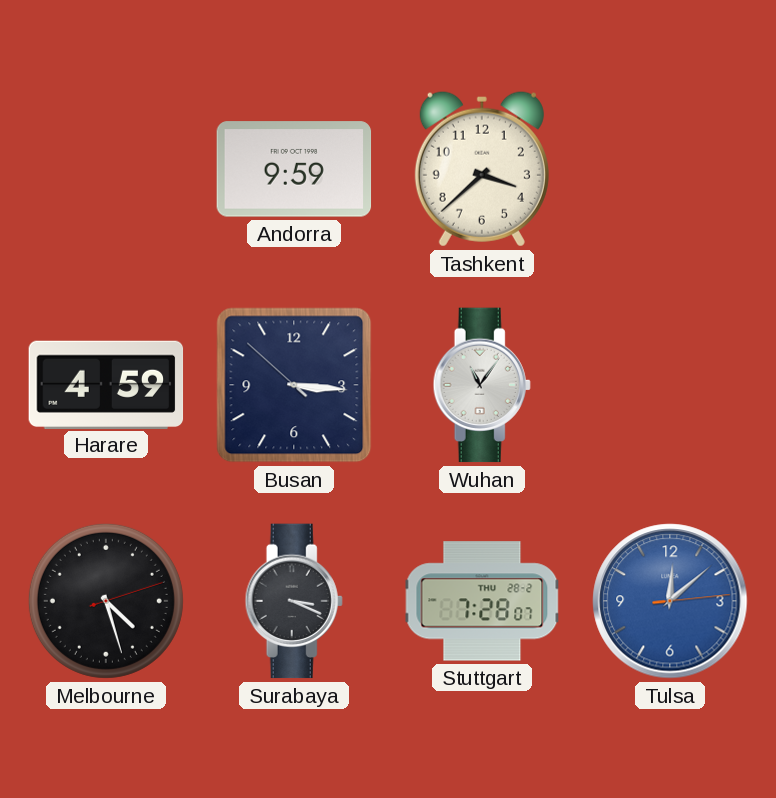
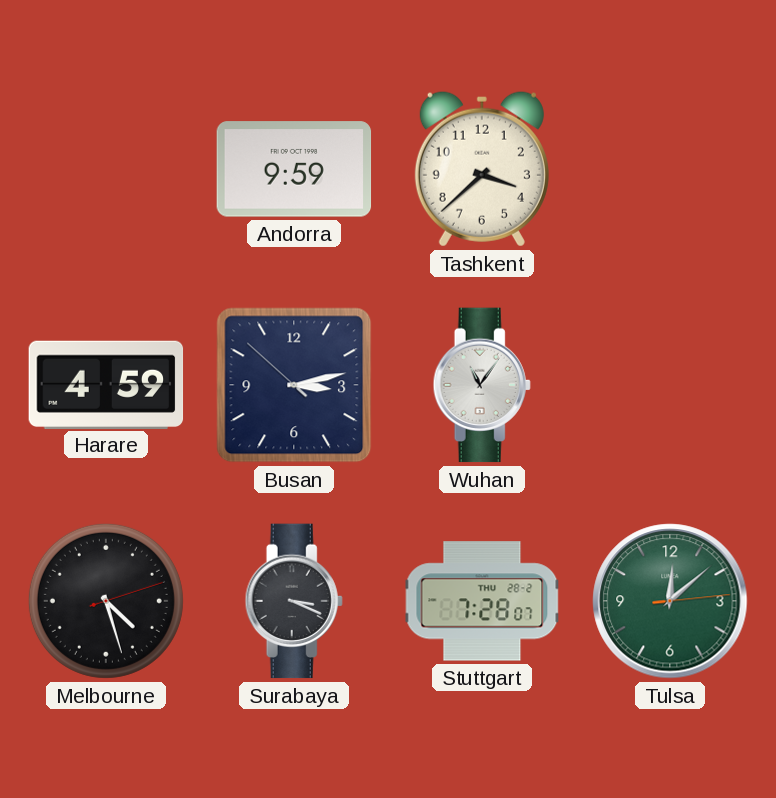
Busan: 3:15 -> 3:12
Tulsa dial: blue -> green
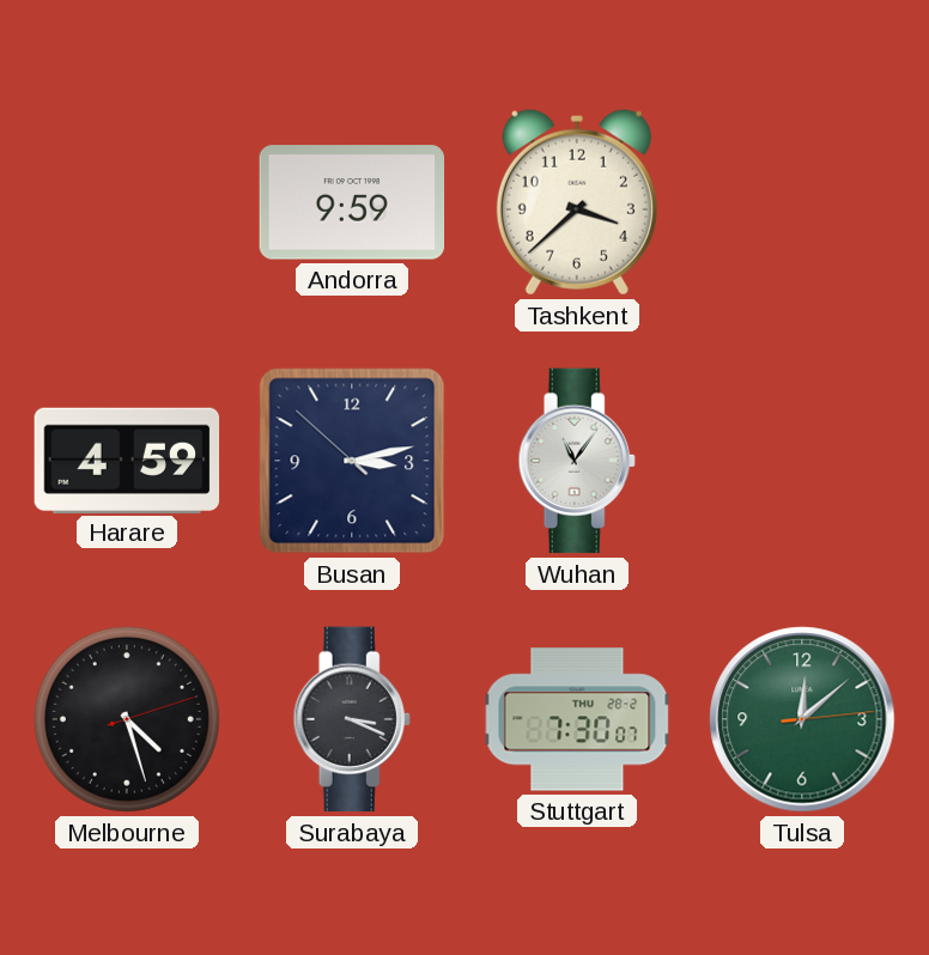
Stuttgart: 7:28 -> 7:30
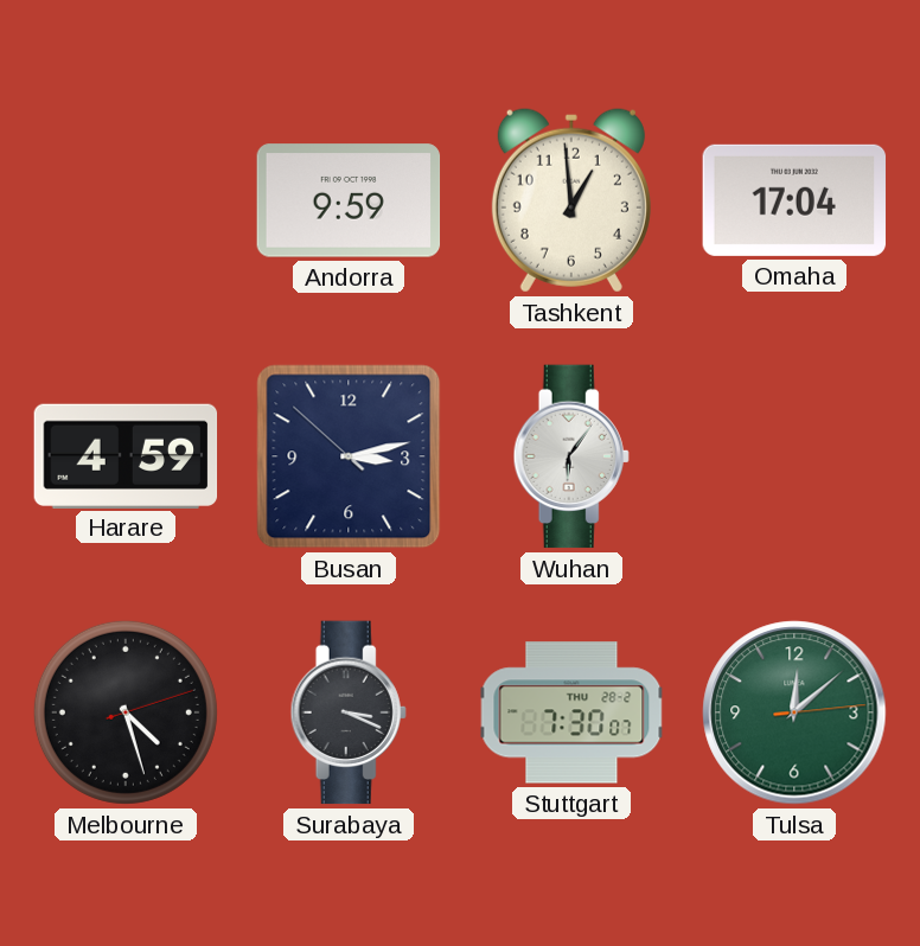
Tashkent: 3:38 -> 12:59
Omaha: none -> 17:04
Wuhan: 11:06 -> 6:06
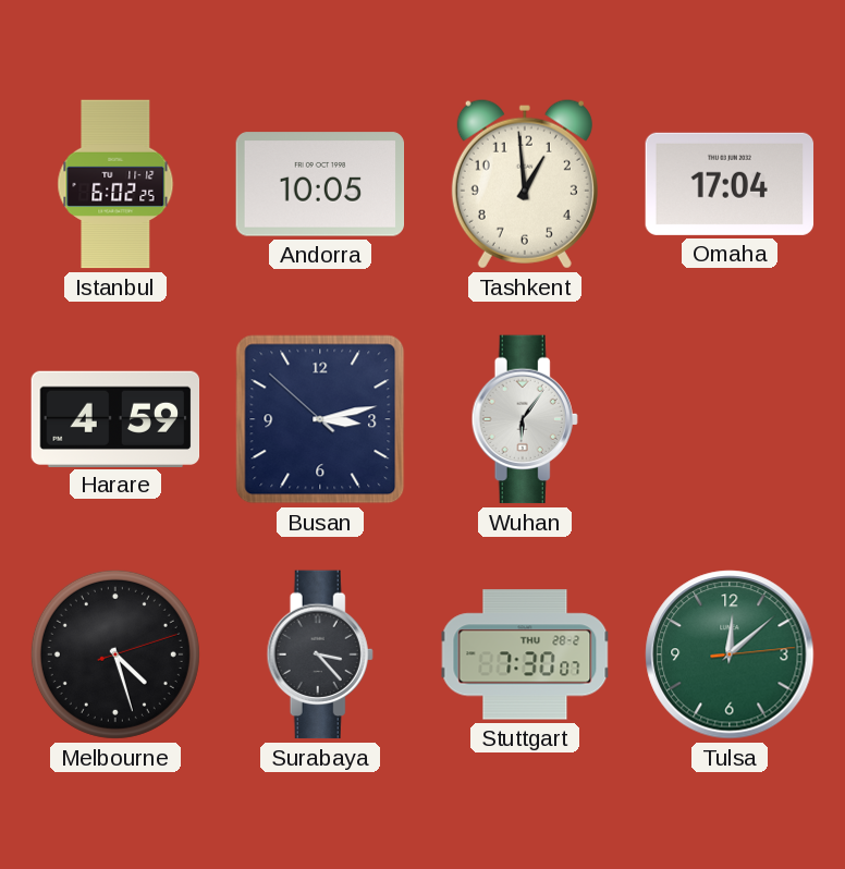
Istanbul: none -> 6:02
Andorra: 9:59 -> 10:05
Surabaya: 3:19 -> 3:23
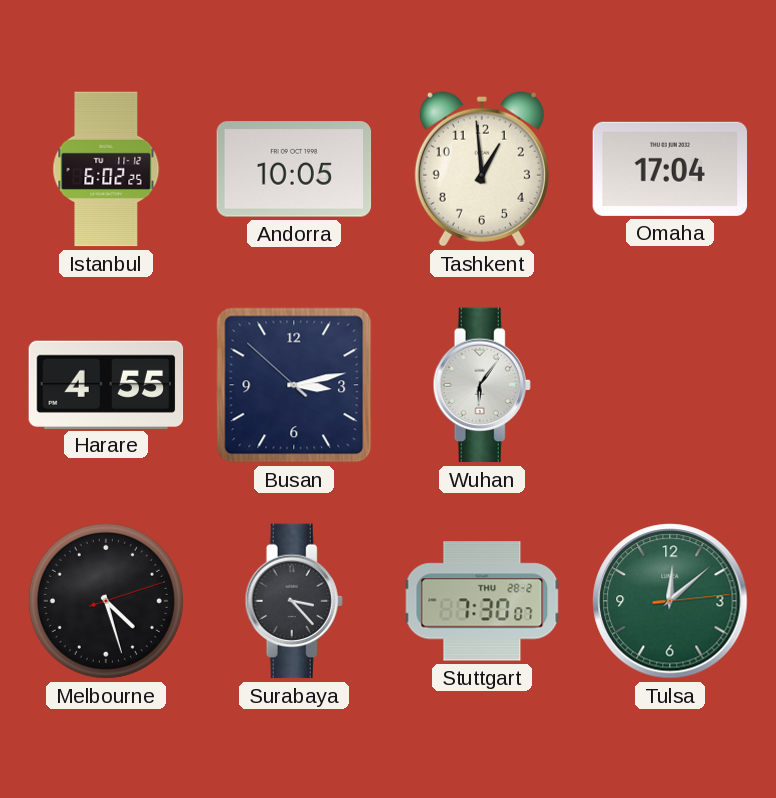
Harare: 4:59 -> 4:55
